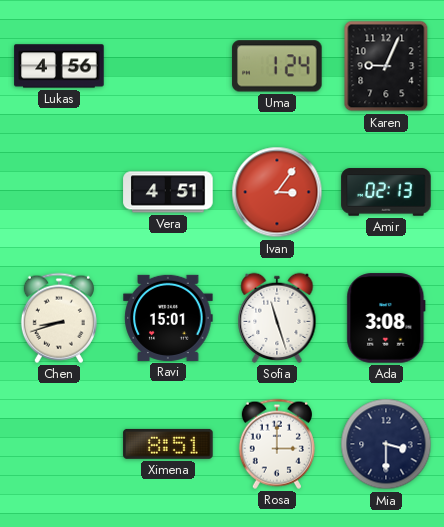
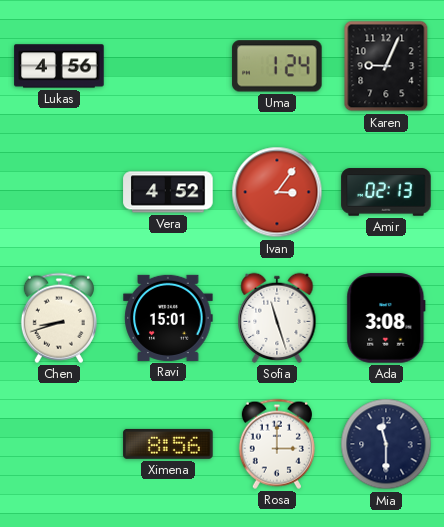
Vera: 4:51 -> 4:52
Ximena: 8:51 -> 8:56
Mia: 3:30 -> 11:30
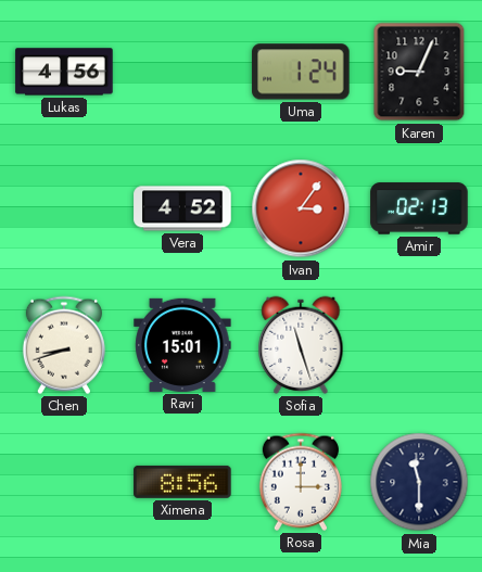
Ada: 3:08 -> none
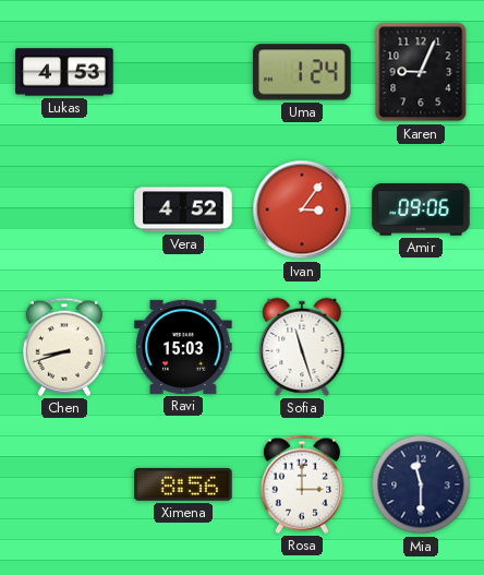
Lukas: 4:56 -> 4:53
Amir: 02:13 -> 09:06
Ravi: 15:01 -> 15:03
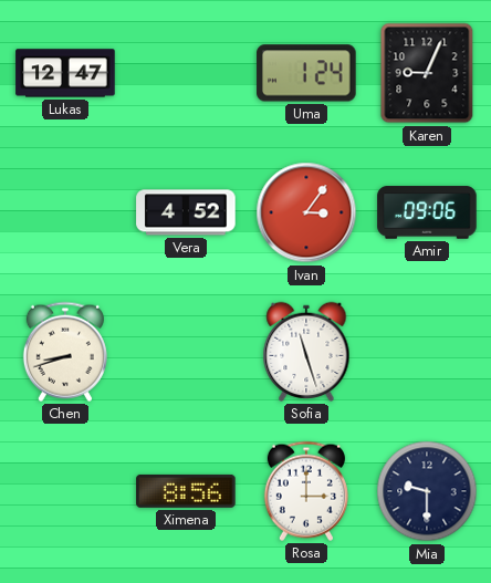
Lukas: 4:53 -> 12:47
Ravi: 15:03 -> none
Mia: 11:30 -> 9:30
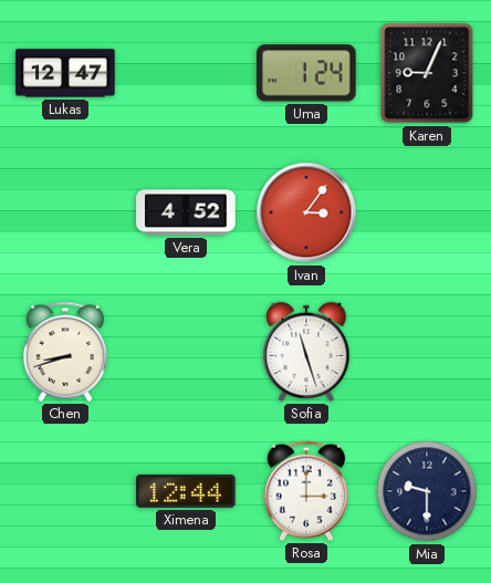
Amir: 09:06 -> none
Ximena: 8:56 -> 12:44
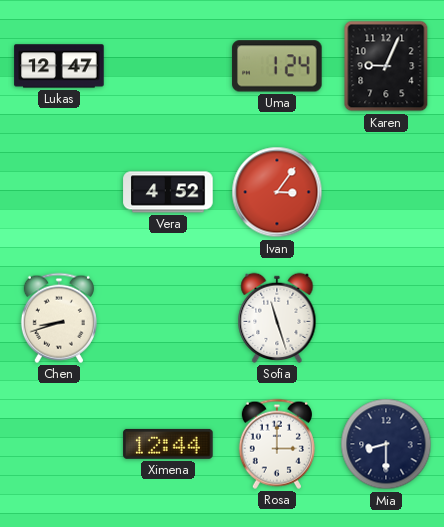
Mia: 9:30 -> 8:30
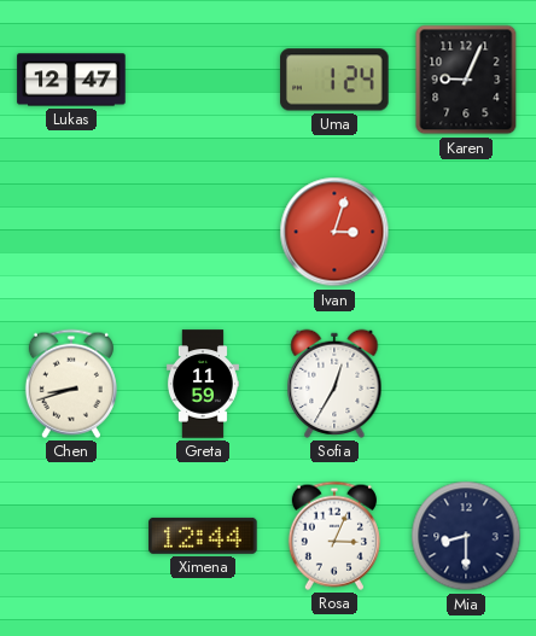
Vera: 4:52 -> none
Ivan: 3:06 -> 3:03
Greta: none -> 11:59
Sofia: 11:27 -> 12:35
Rosa: 3:00 -> 3:04
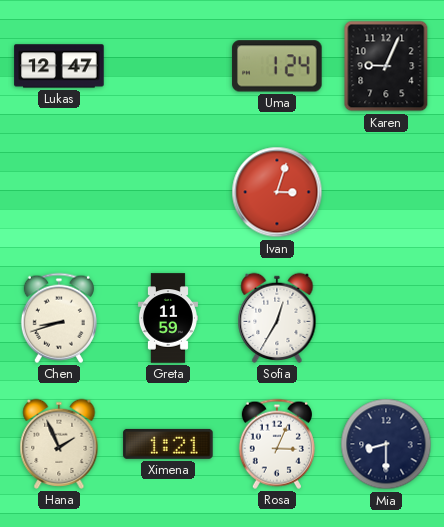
Hana: none -> 1:56
Ximena: 12:44 -> 1:21
